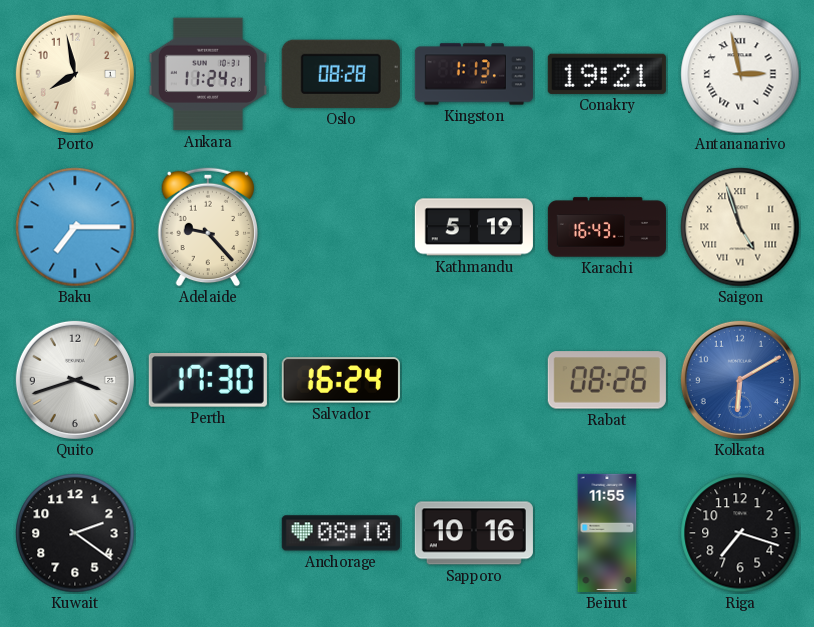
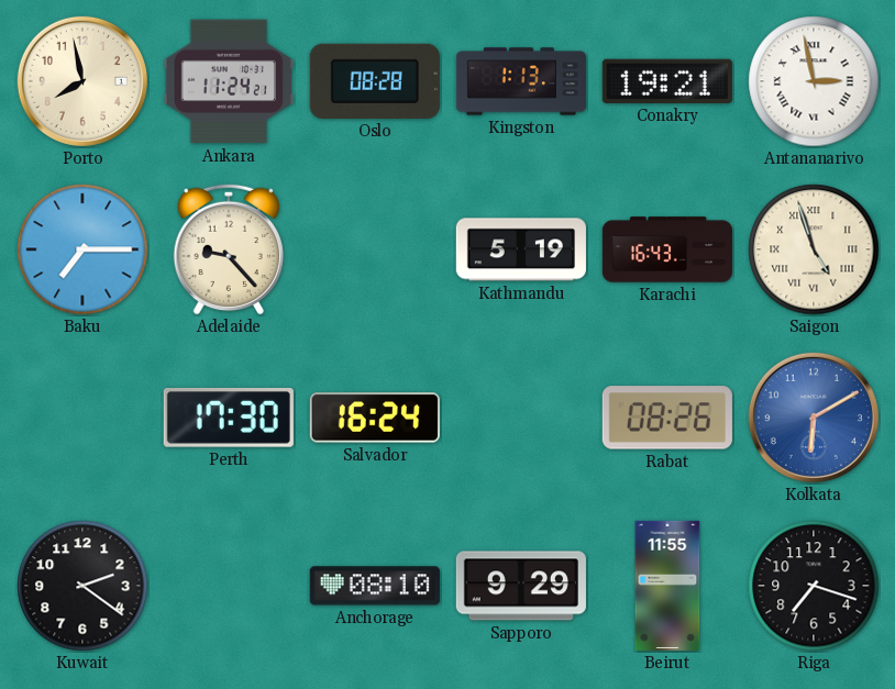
Quito: 3:42 -> none
Sapporo: 10:16 -> 9:29
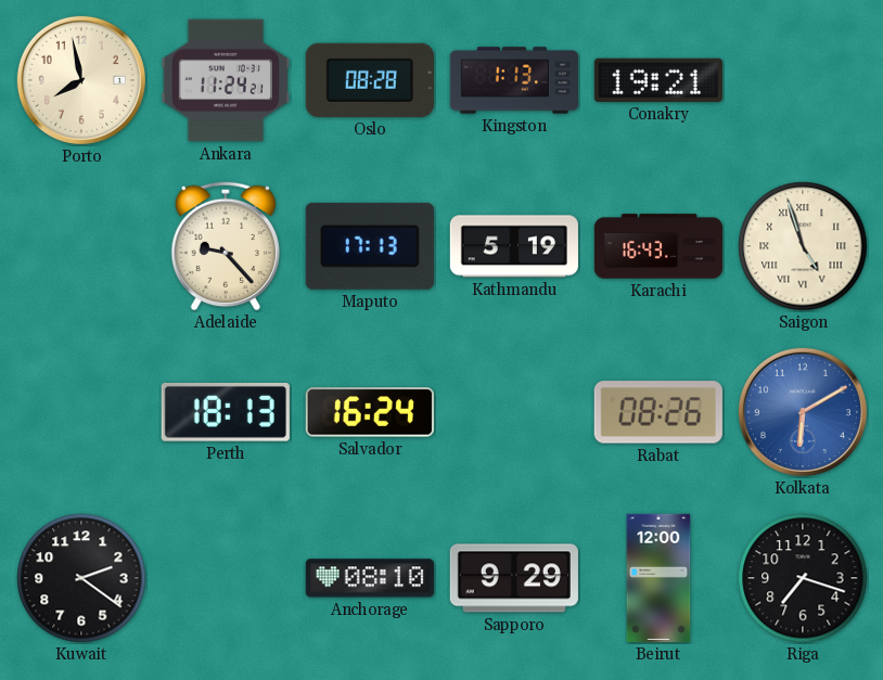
Antananarivo: 2:58 -> none
Baku: 7:15 -> none
Maputo: none -> 17:13
Perth: 17:30 -> 18:13
Beirut: 11:55 -> 12:00
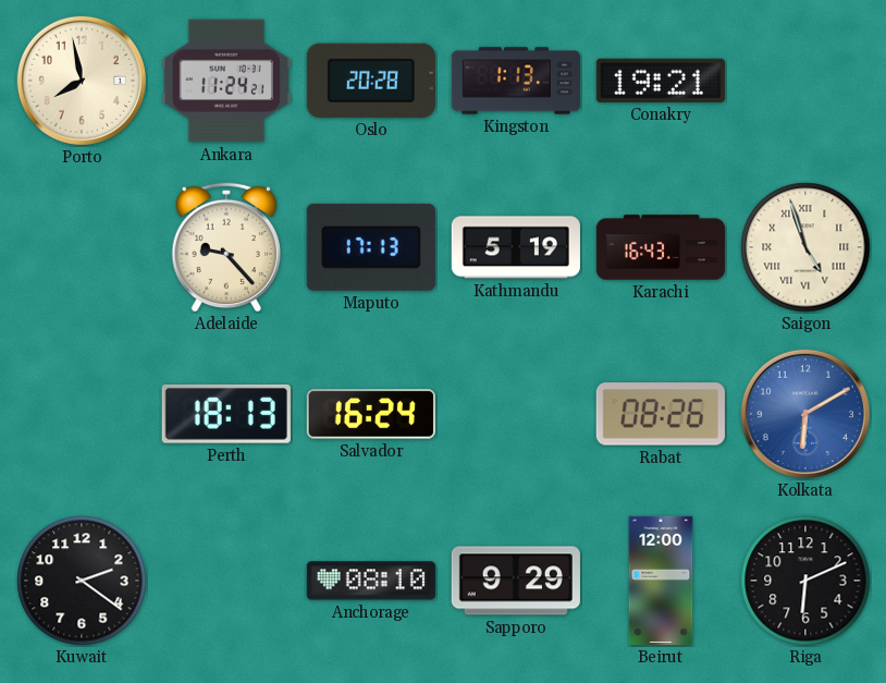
Oslo: 08:28 -> 20:28
Riga: 7:18 -> 6:11
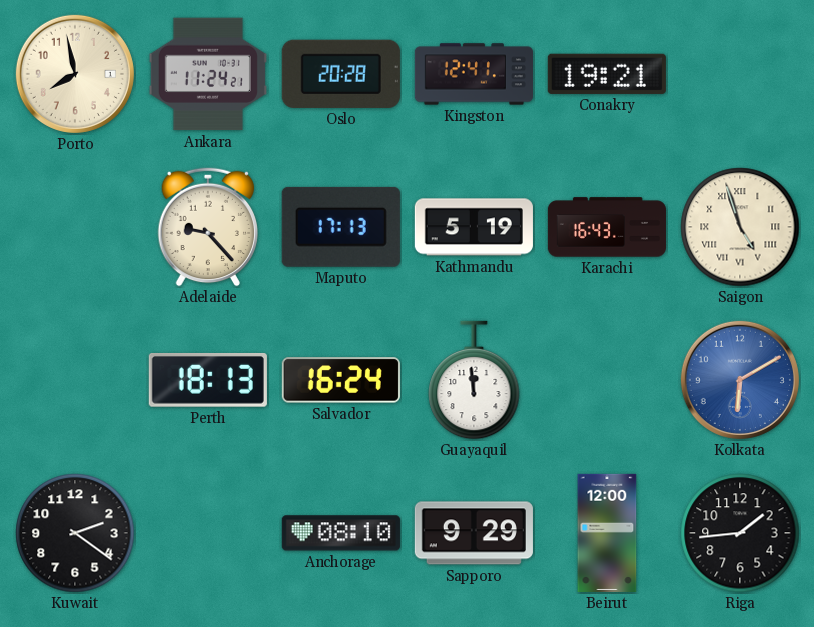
Kingston: 1:13 -> 12:41
Guayaquil: none -> 11:59
Rabat: 08:26 -> none
Riga: 6:11 -> 1:44
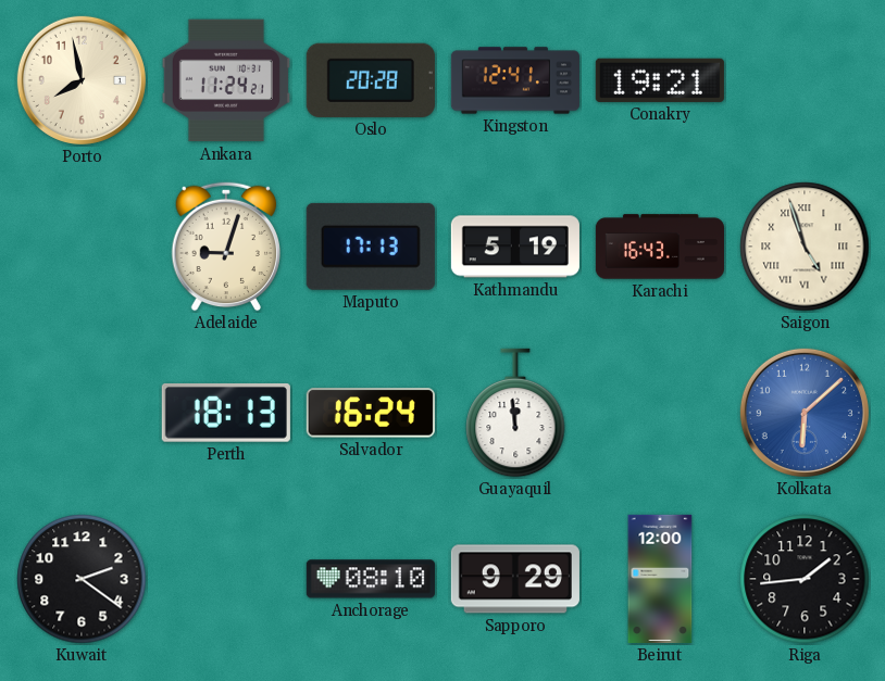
Adelaide: 9:23 -> 9:03
Kolkata: 6:10 -> 6:08
